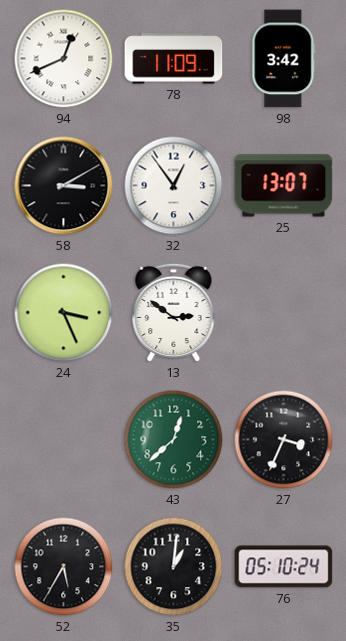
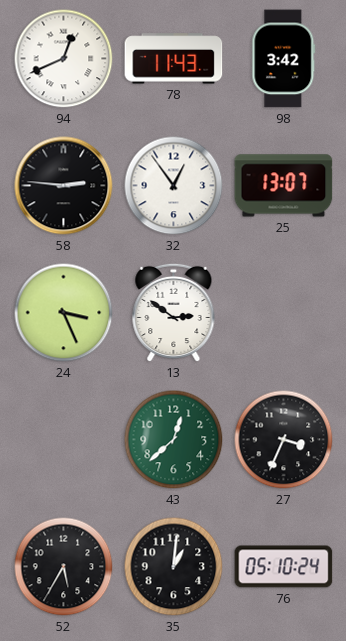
78: 11:09 -> 11:43
58: 3:10 -> 2:46
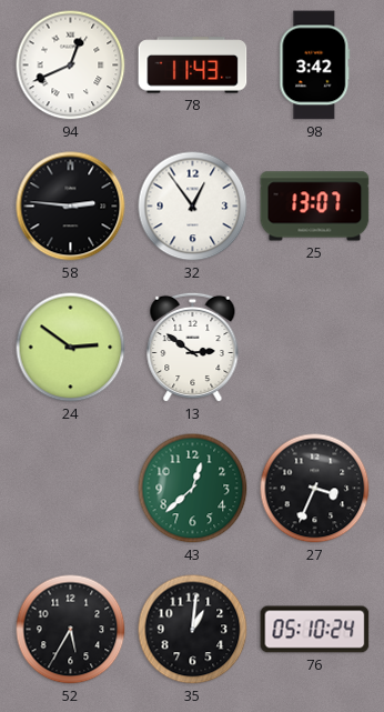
24: 3:26 -> 2:51
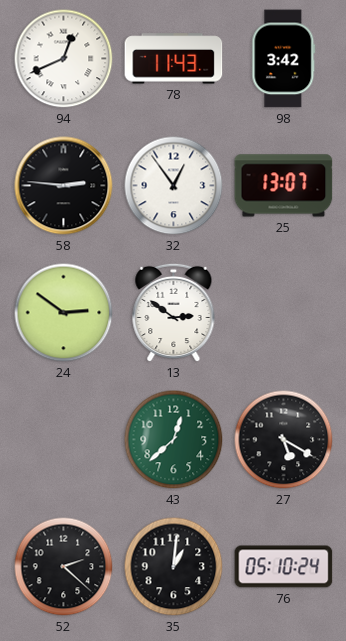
27: 3:34 -> 5:20
52: 5:35 -> 2:22
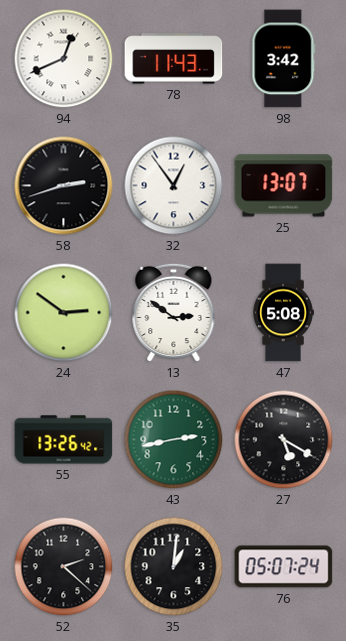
58: 2:46 -> 2:42
47: none -> 5:08
55: none -> 13:26
43: 12:38 -> 2:43
76: 05:10 -> 05:07
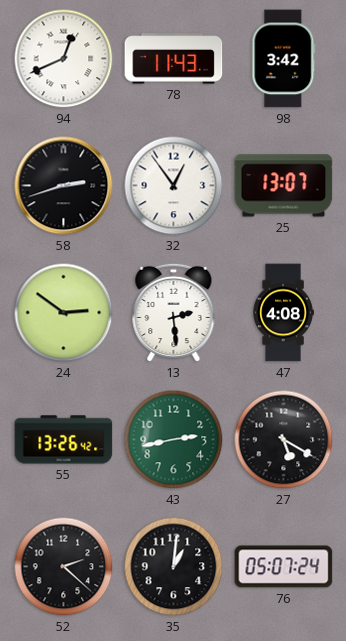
13: 2:51 -> 2:29
47: 5:08 -> 4:08
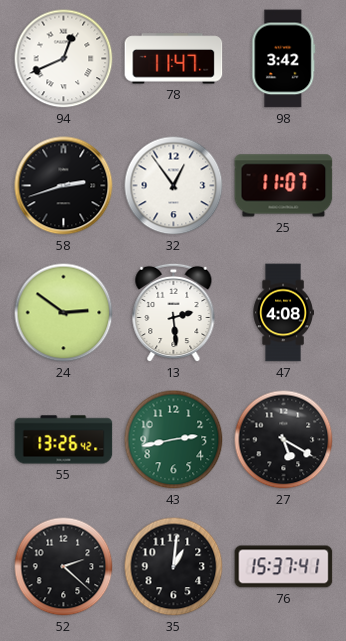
78: 11:43 -> 11:47
25: 13:07 -> 11:07
76: 05:07 -> 15:37
